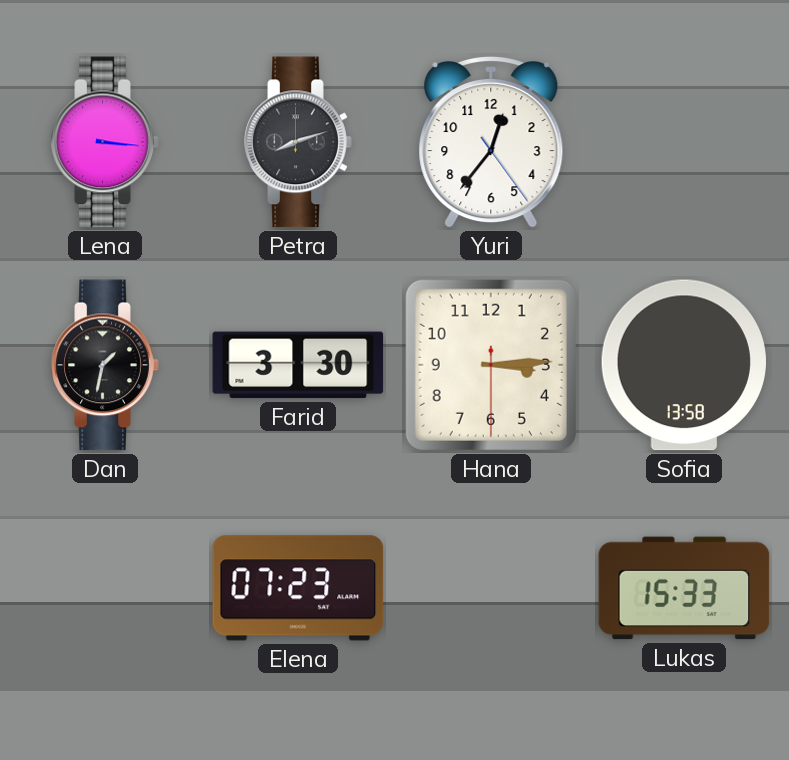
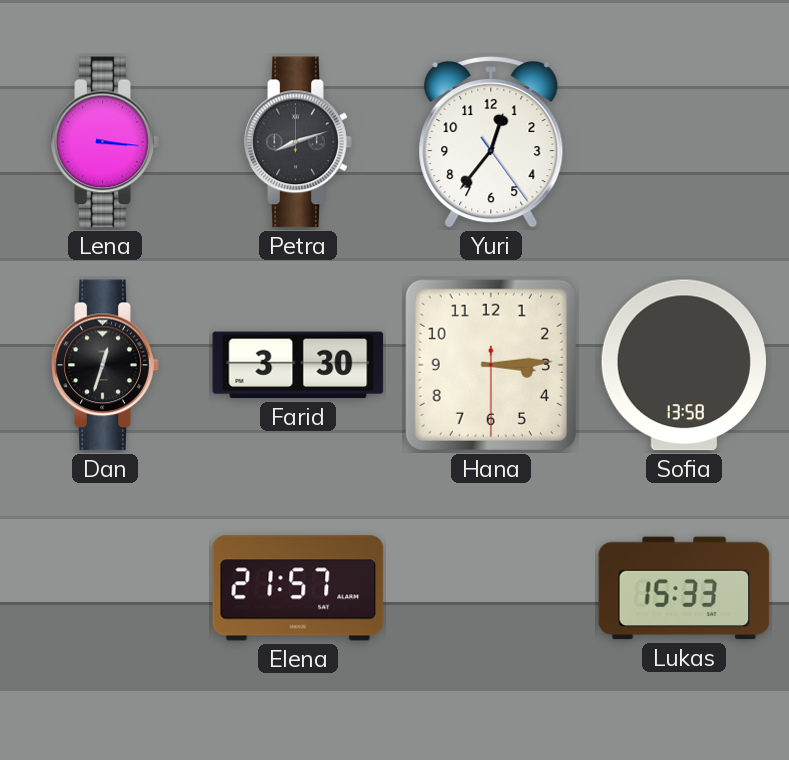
Dan: 1:32 -> 12:33
Elena: 07:23 -> 21:57
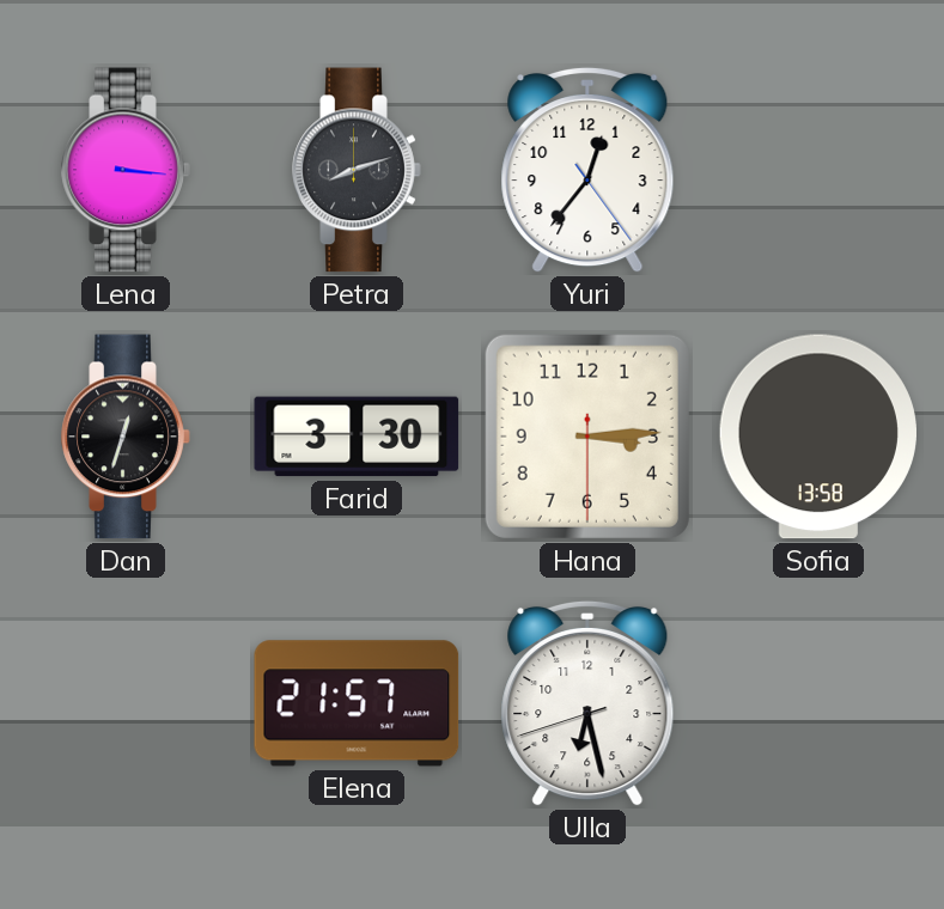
Ulla: none -> 6:27
Lukas: 15:33 -> none
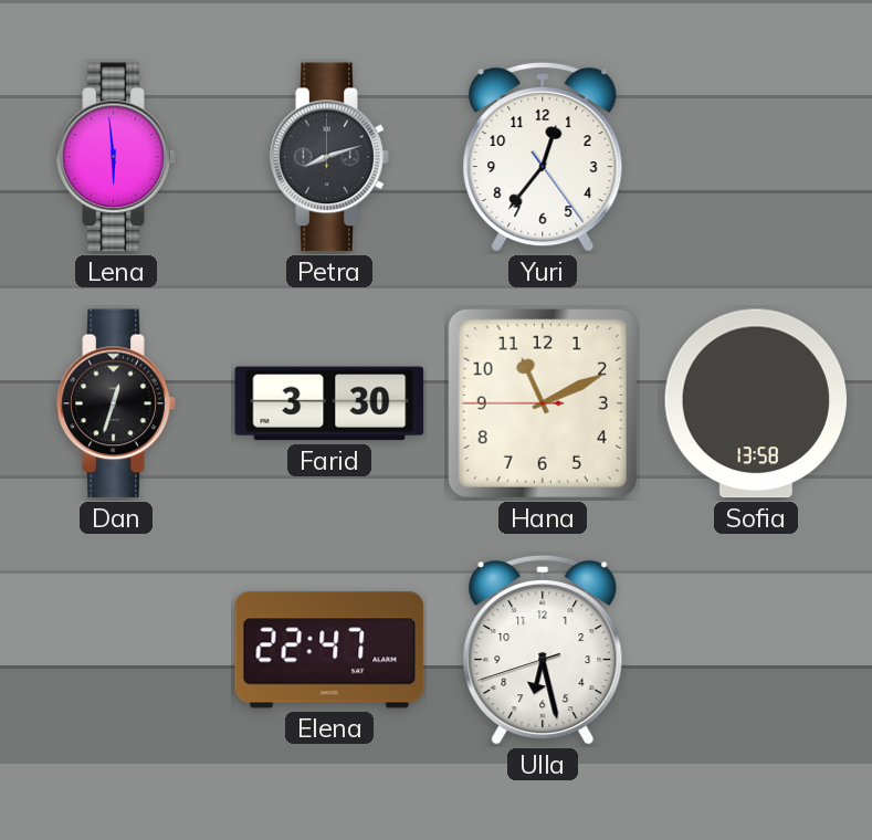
Lena: 3:16 -> 5:59
Hana: 3:14 -> 11:10
Elena: 21:57 -> 22:47
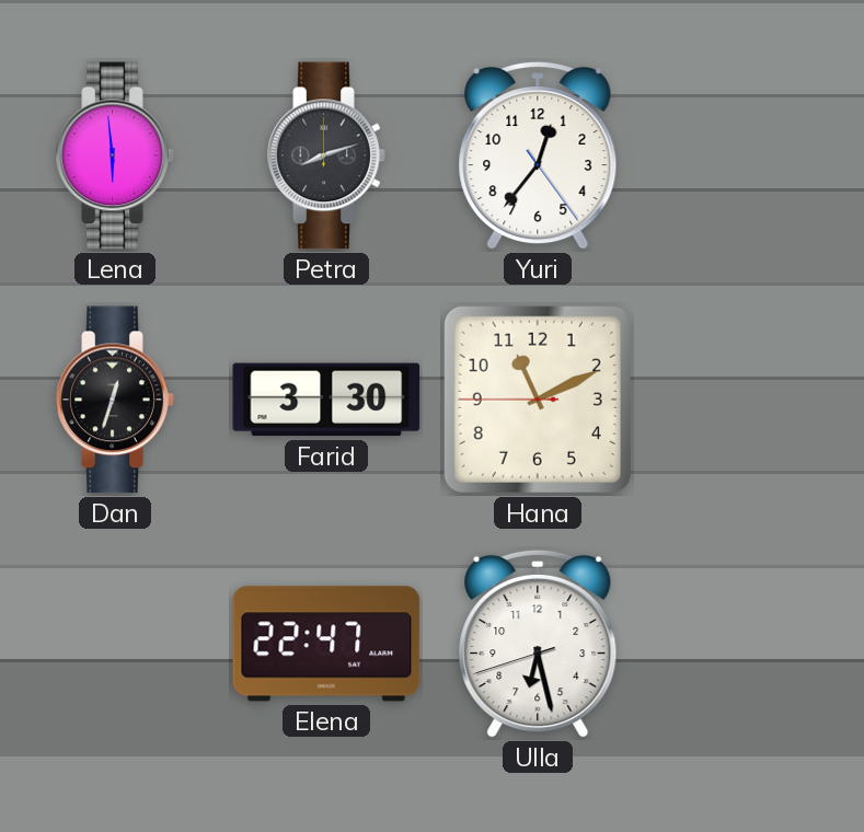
Sofia: 13:58 -> none
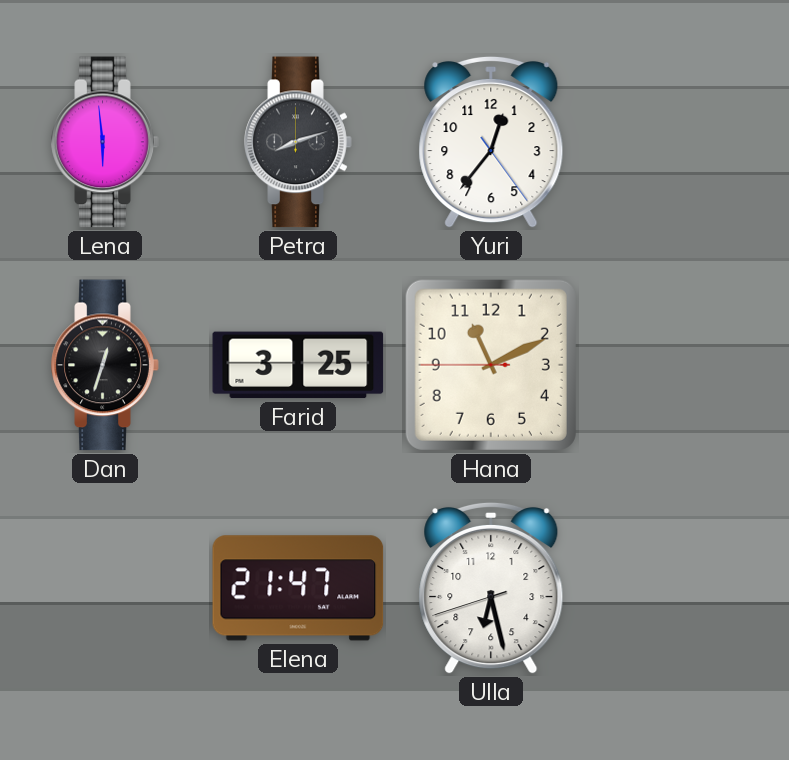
Farid: 3:30 -> 3:25
Elena: 22:47 -> 21:47
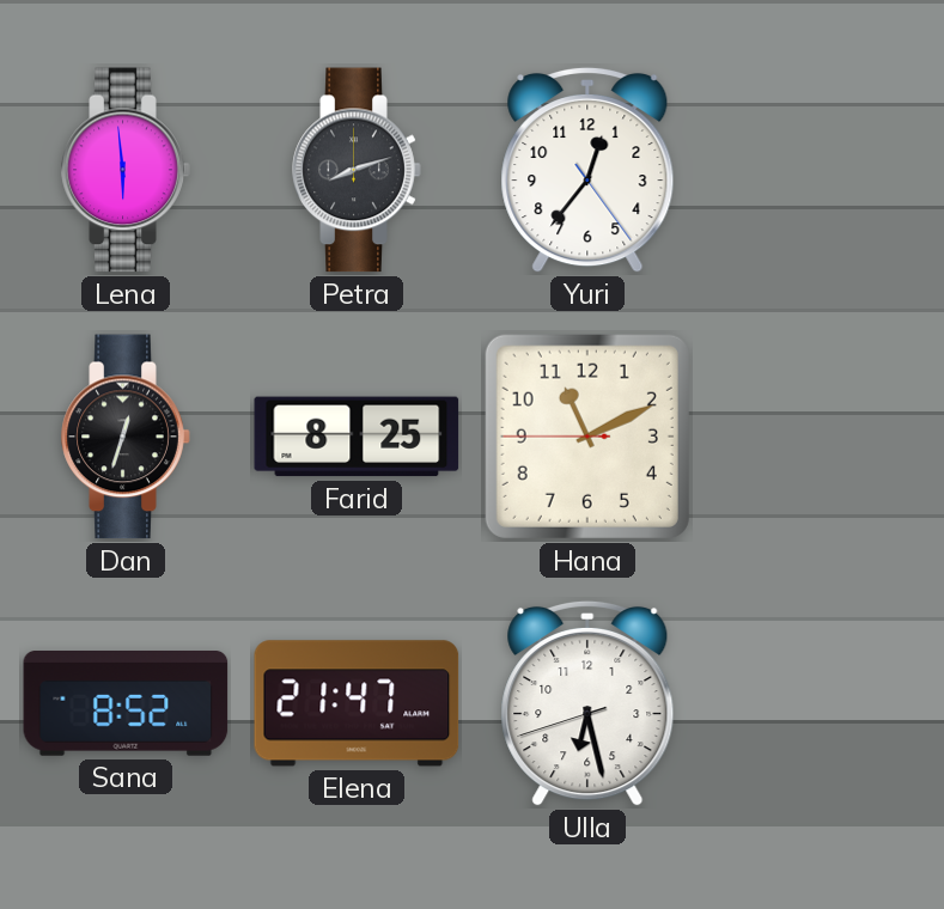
Farid: 3:25 -> 8:25
Sana: none -> 8:52
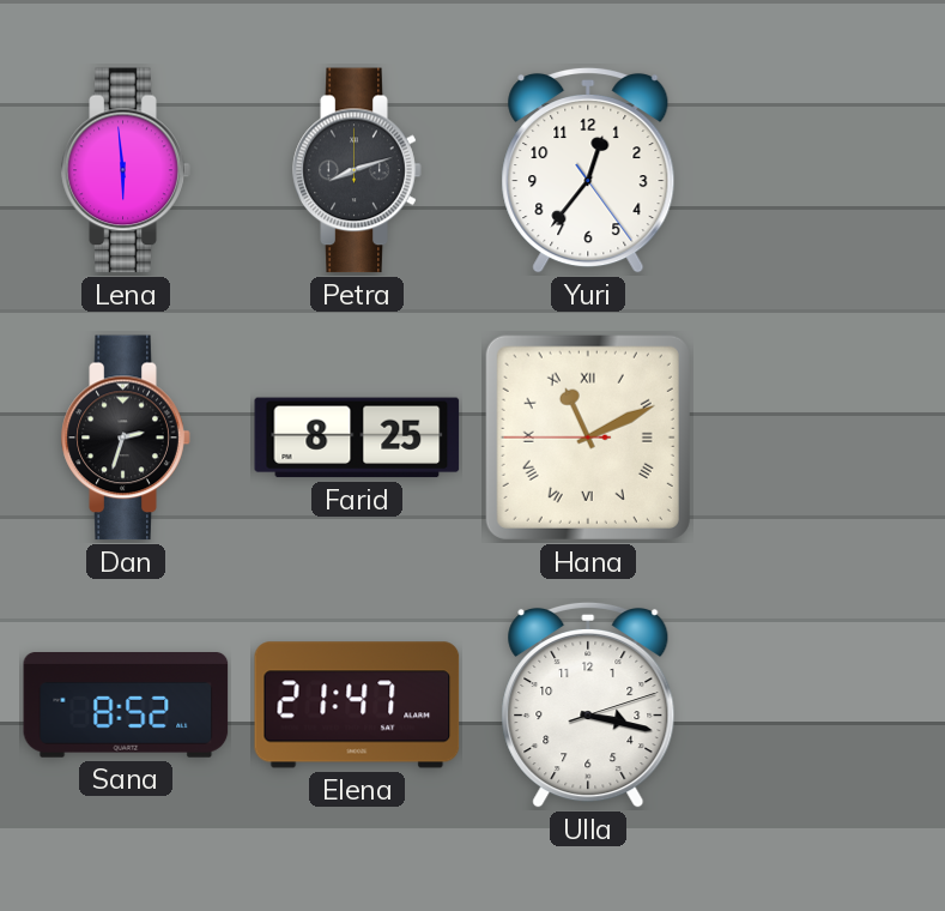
Dan: 12:33 -> 2:33
Hana numerals: Arabic -> Roman
Ulla: 6:27 -> 3:17
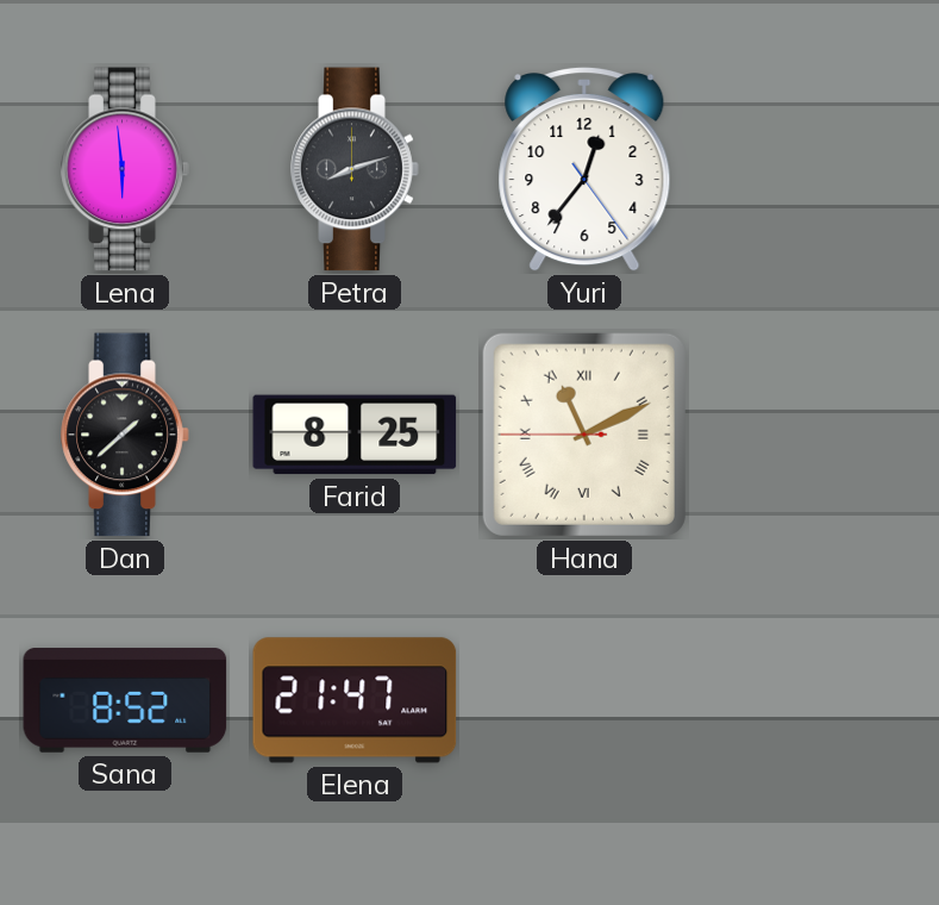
Dan: 2:33 -> 1:38
Ulla: 3:17 -> none
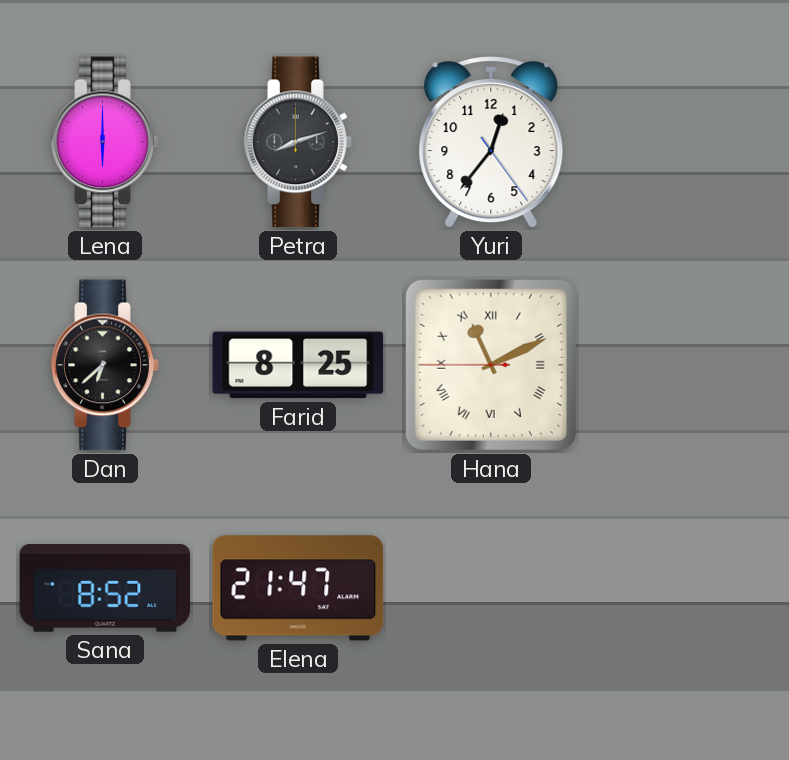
Lena: 5:59 -> 6:00
Dan: 1:38 -> 6:38
